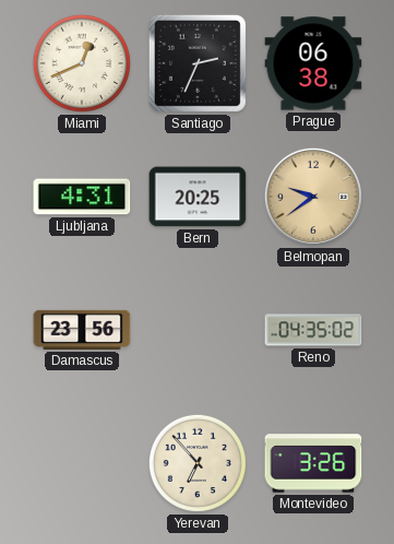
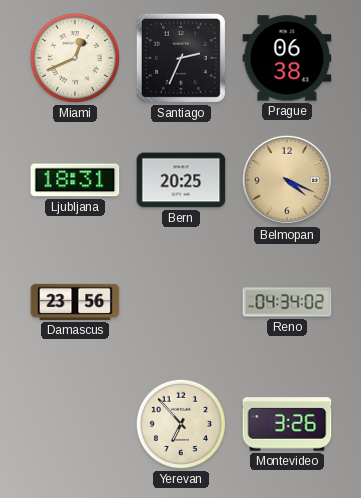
Ljubljana: 4:31 -> 18:31
Belmopan: 9:39 -> 4:19
Reno: 04:35 -> 04:34
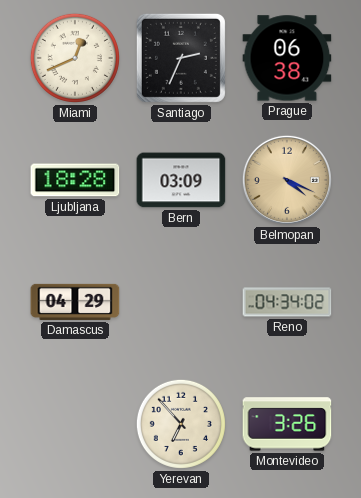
Ljubljana: 18:31 -> 18:28
Bern: 20:25 -> 03:09
Damascus: 23:56 -> 04:29
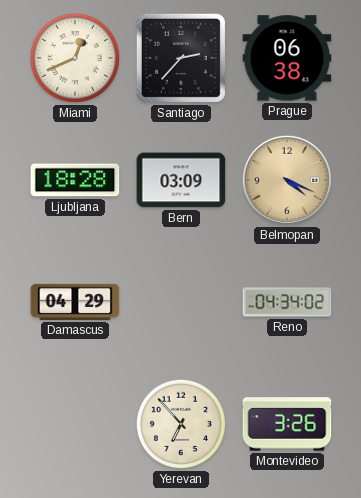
Santiago: 2:34 -> 2:37
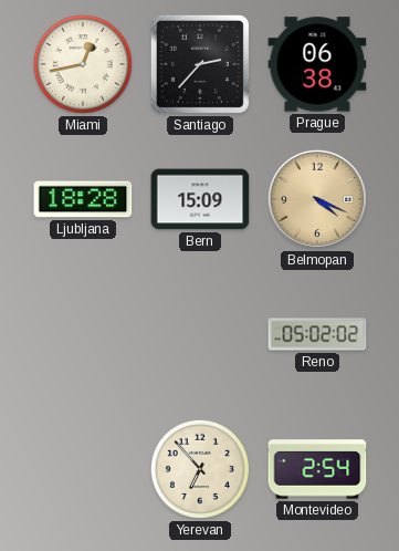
Miami: 12:41 -> 12:43
Bern: 03:09 -> 15:09
Damascus: 04:29 -> none
Reno: 04:34 -> 05:02
Montevideo: 3:26 -> 2:54
